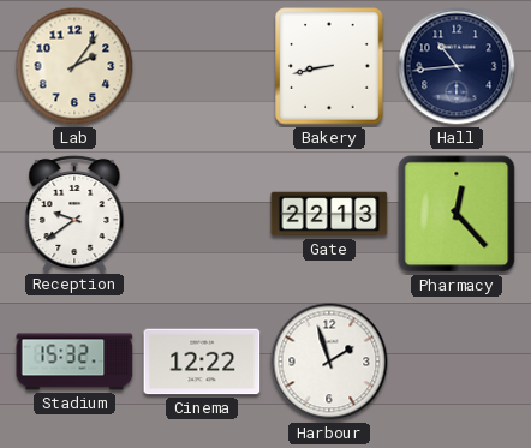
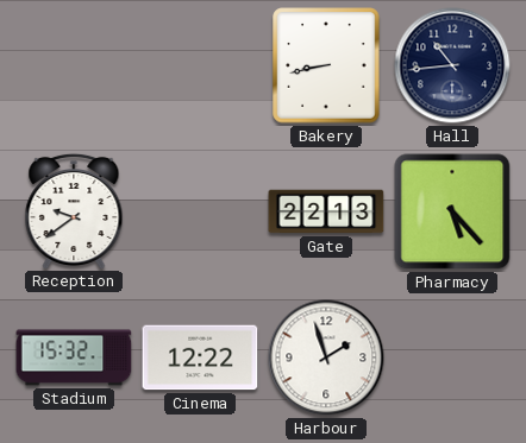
Lab: 2:06 -> none
Pharmacy: 12:23 -> 5:23
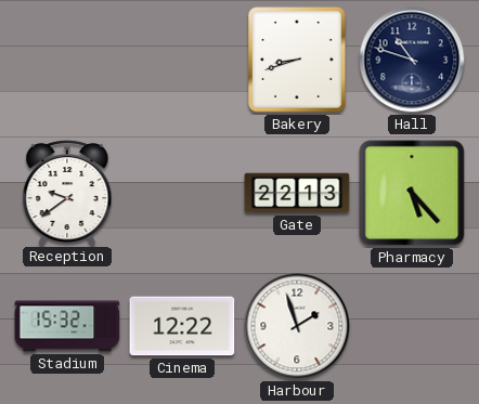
Bakery: 8:43 -> 8:42
Hall: 10:44 -> 10:48
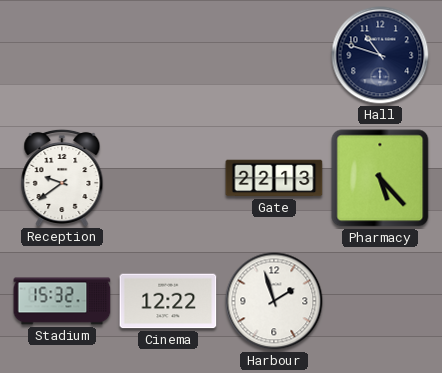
Bakery: 8:42 -> none
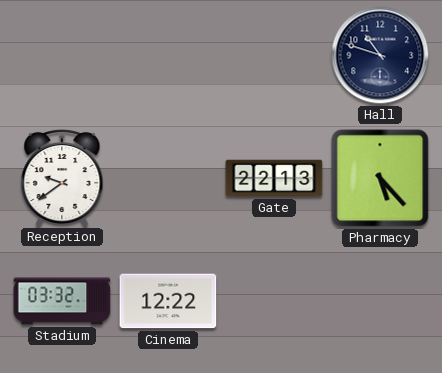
Stadium: 15:32 -> 03:32
Harbour: 1:57 -> none
